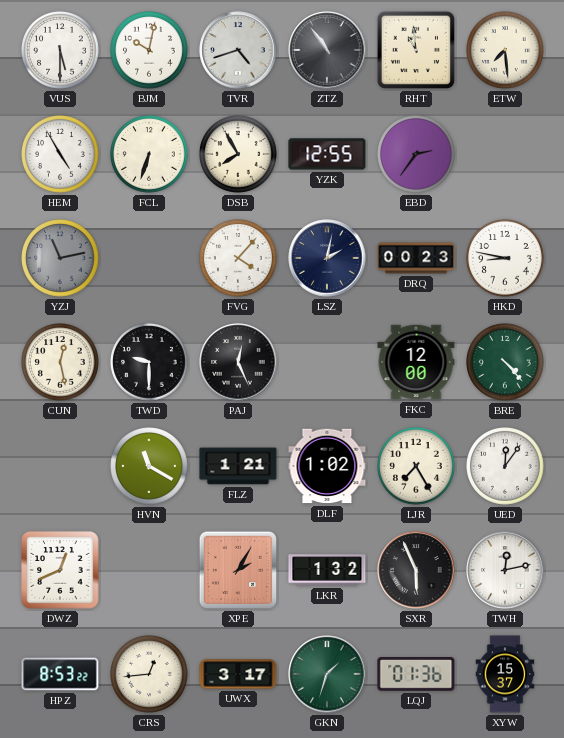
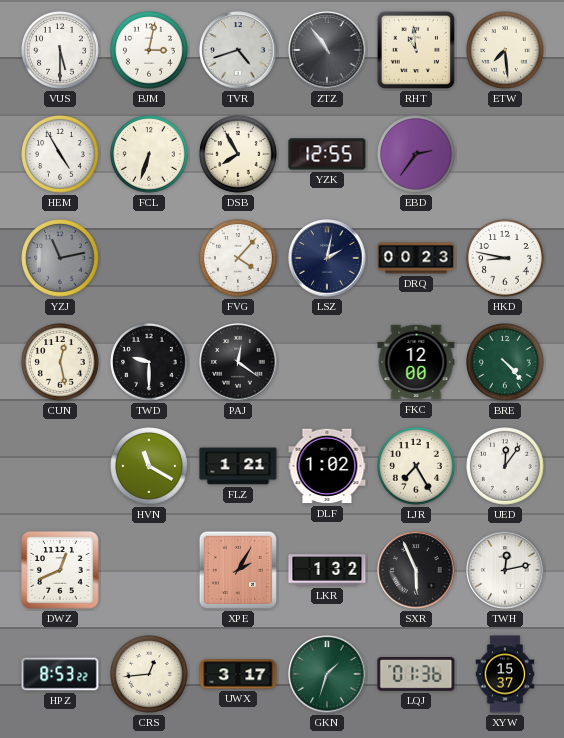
BJM: 10:02 -> 3:02
PAJ: 12:26 -> 12:21
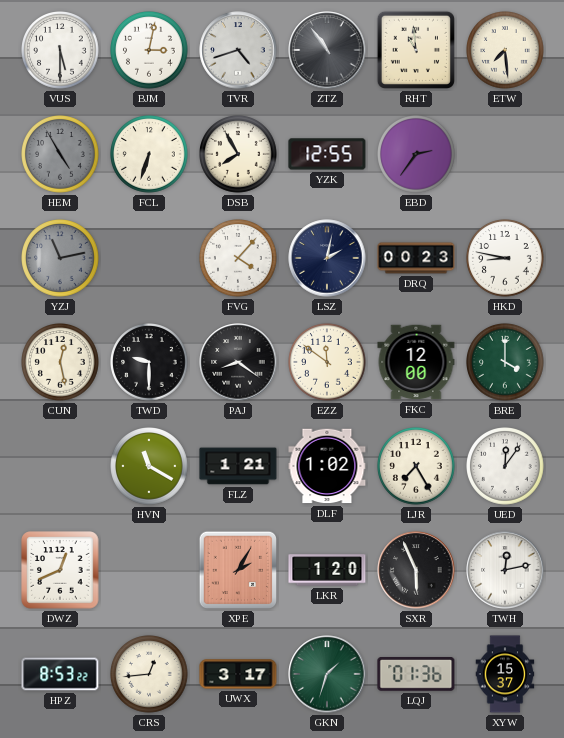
HEM dial: white -> grey
PAJ: 12:21 -> 8:21
EZZ: none -> 11:51
BRE: 4:23 -> 4:00
LKR: 1:32 -> 1:20
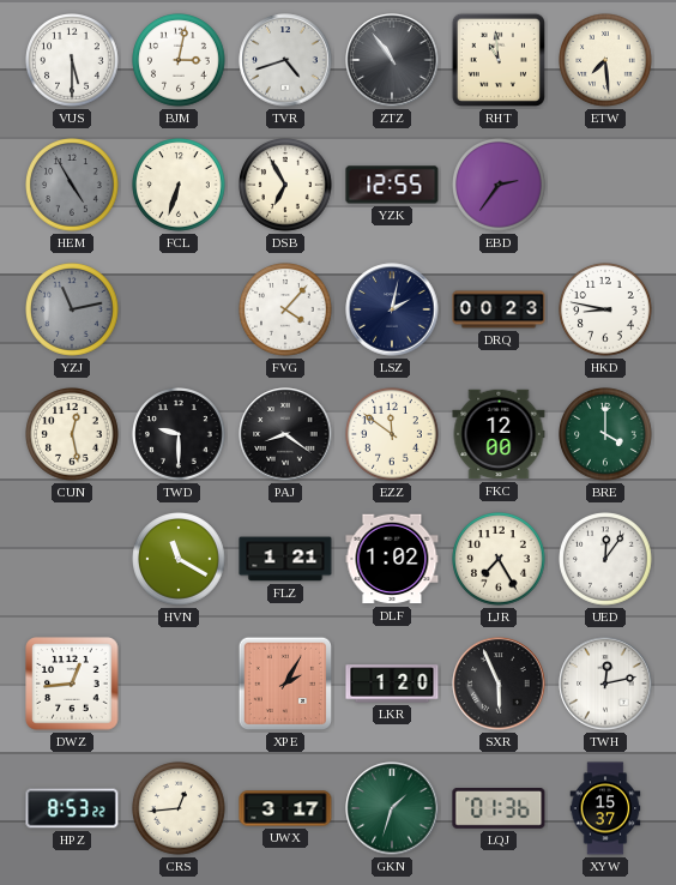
DSB: 7:55 -> 6:55
DWZ: 12:41 -> 12:44
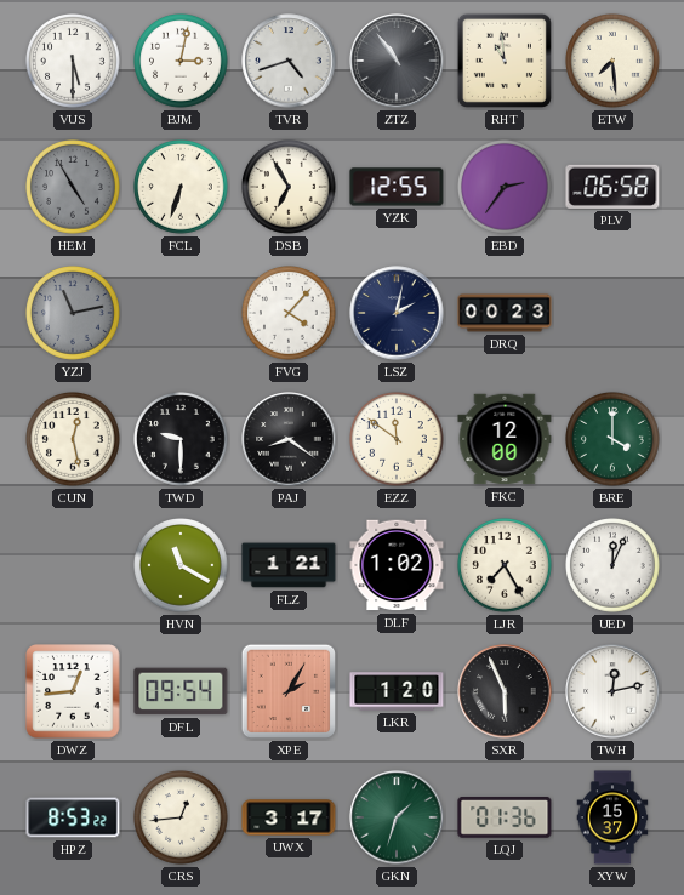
PLV: none -> 06:58
HKD: 8:47 -> none
UED: 12:06 -> 12:04
DFL: none -> 09:54
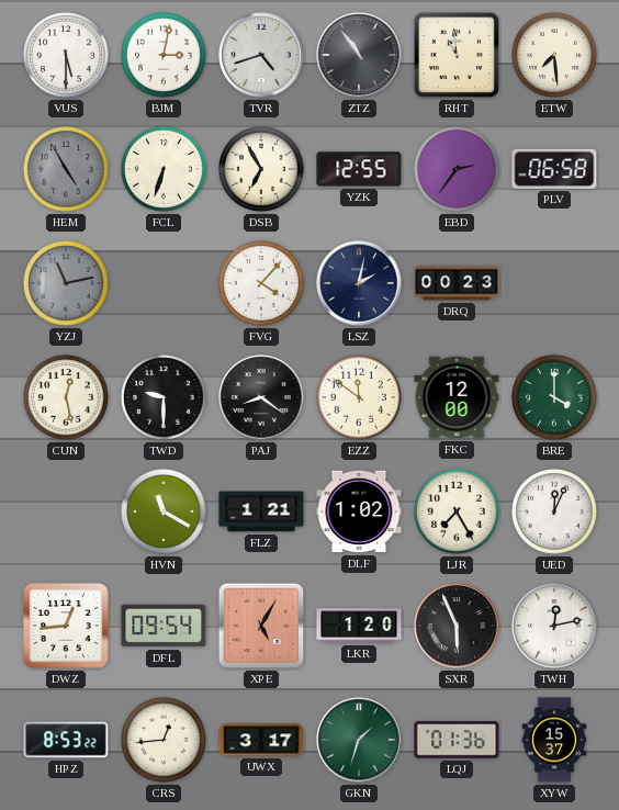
XPE: 2:05 -> 5:05
